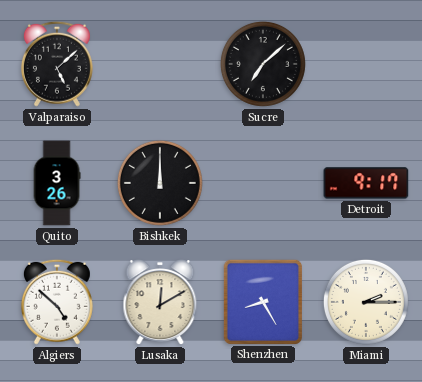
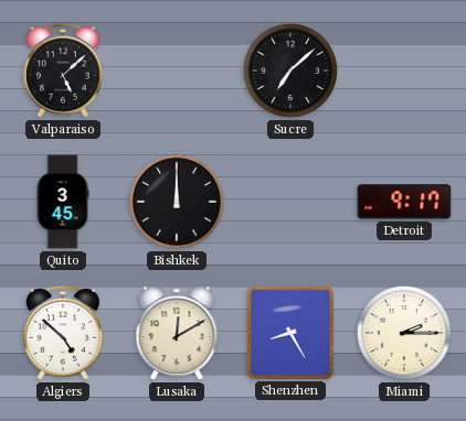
Quito: 3:26 -> 3:45
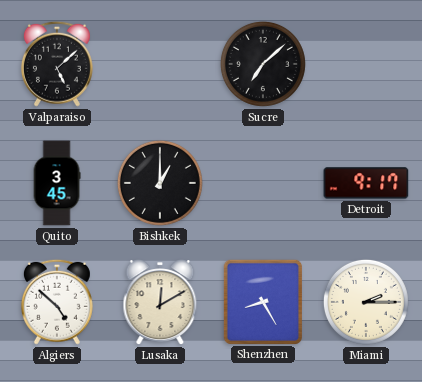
Bishkek: 12:00 -> 1:00
